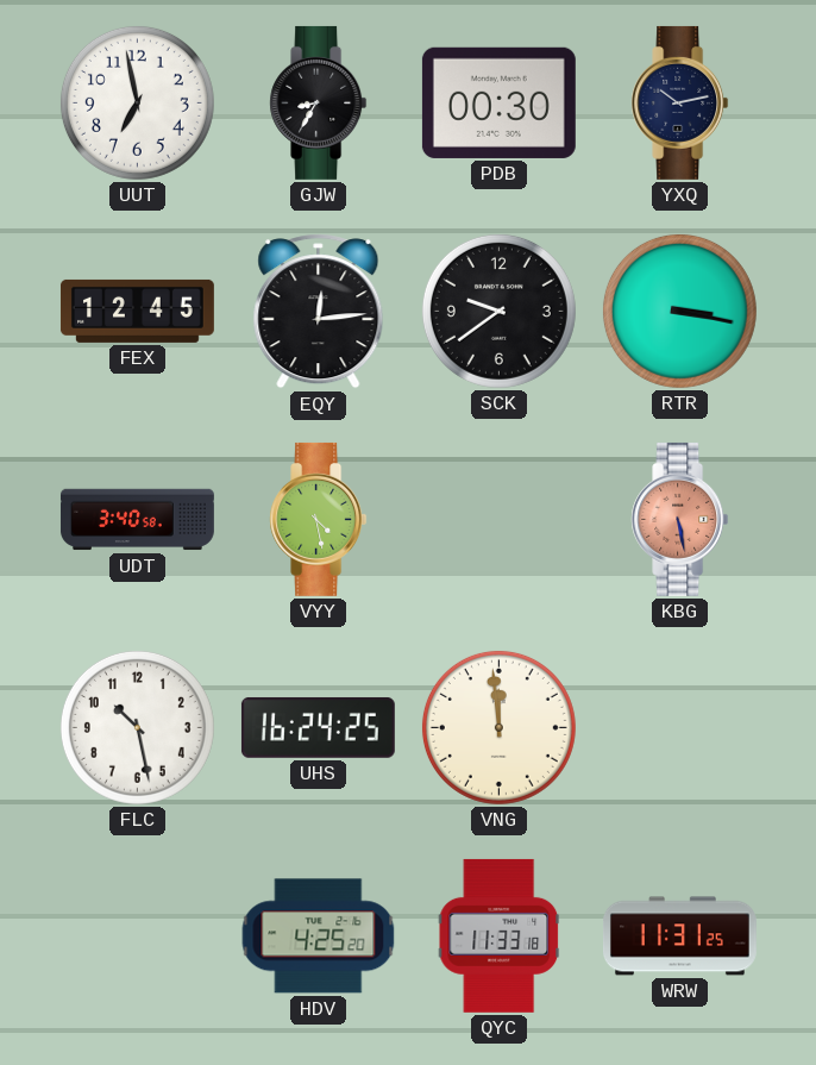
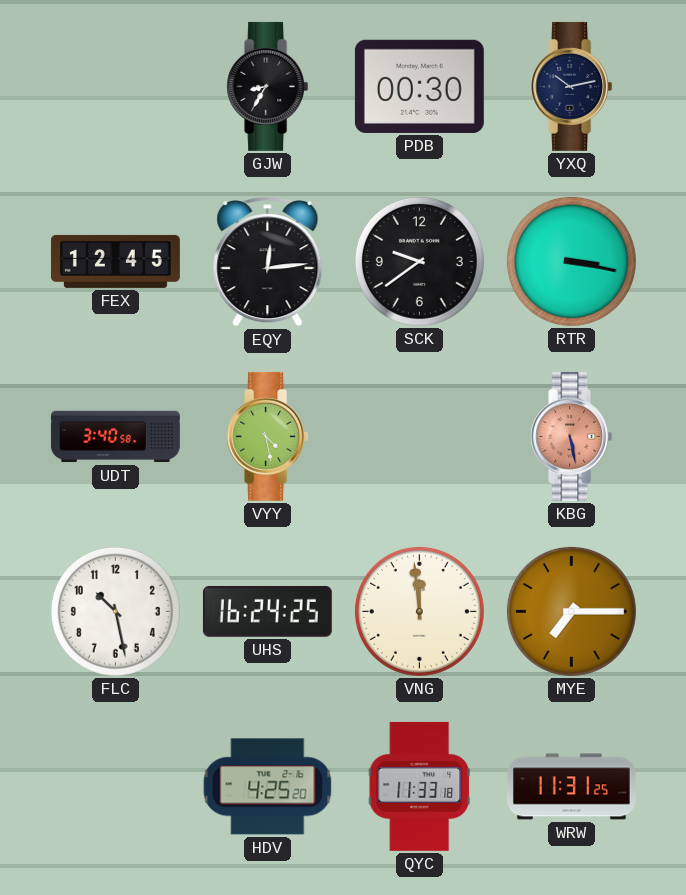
UUT: 6:58 -> none
MYE: none -> 7:15
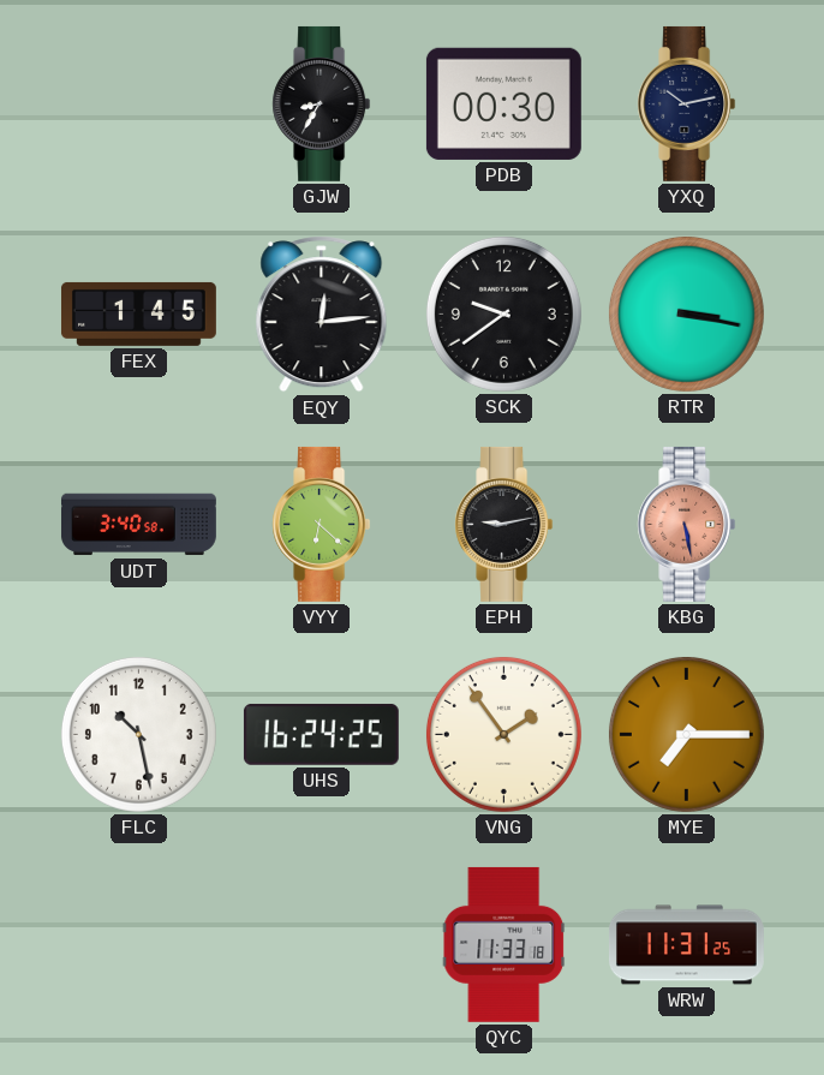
FEX: 12:45 -> 1:45
VYY: 4:28 -> 6:22
EPH: none -> 9:13
VNG: 11:59 -> 1:54
HDV: 4:25 -> none
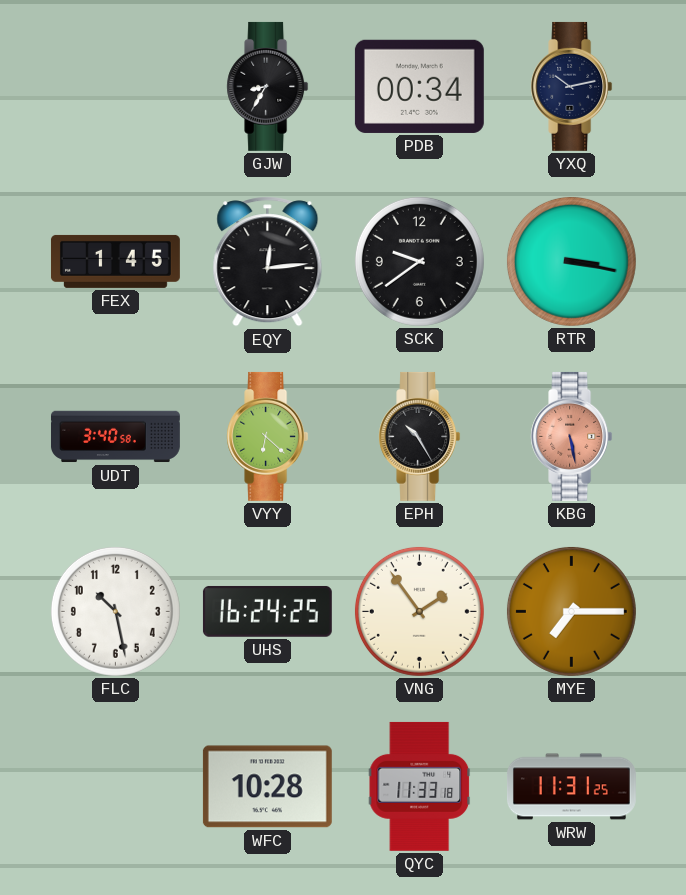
PDB: 00:30 -> 00:34
EPH: 9:13 -> 10:25
WFC: none -> 10:28
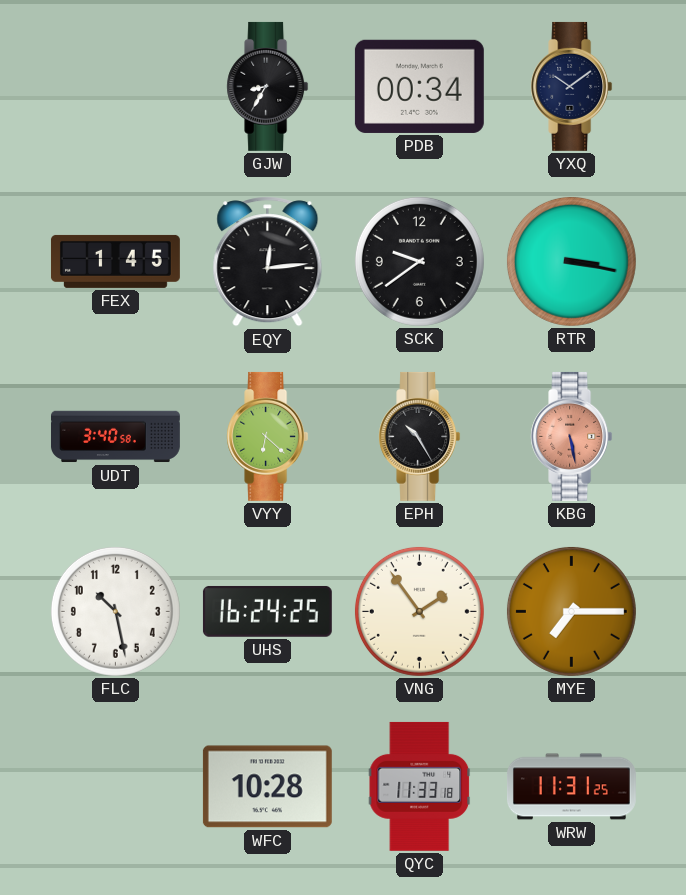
YXQ: 10:13 -> 10:09
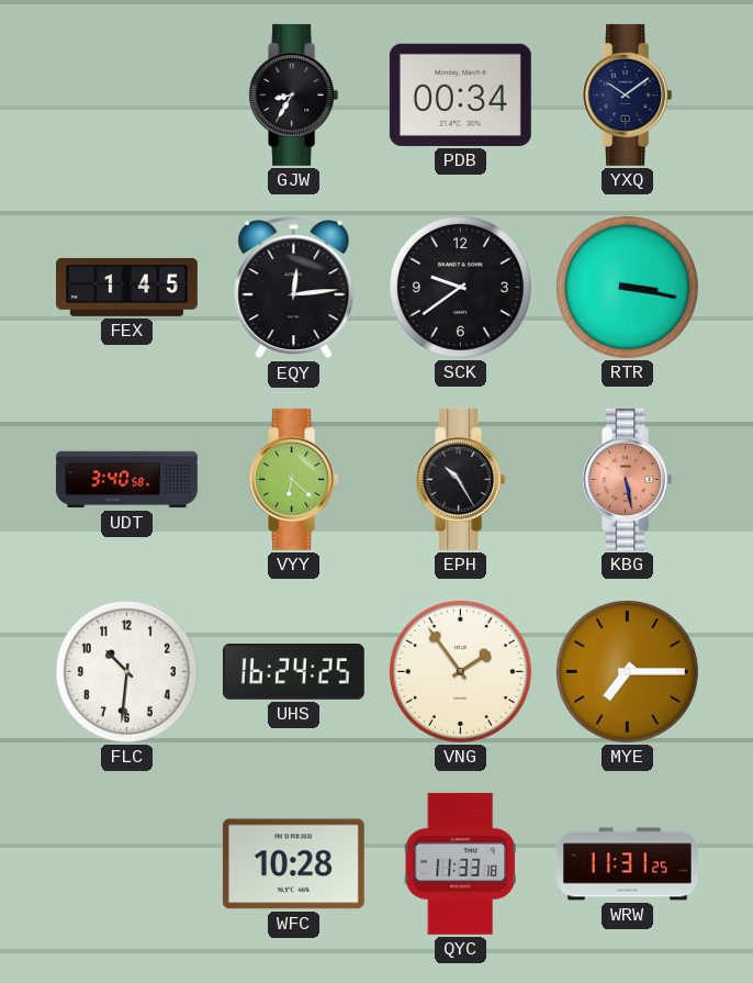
FLC: 10:28 -> 10:31
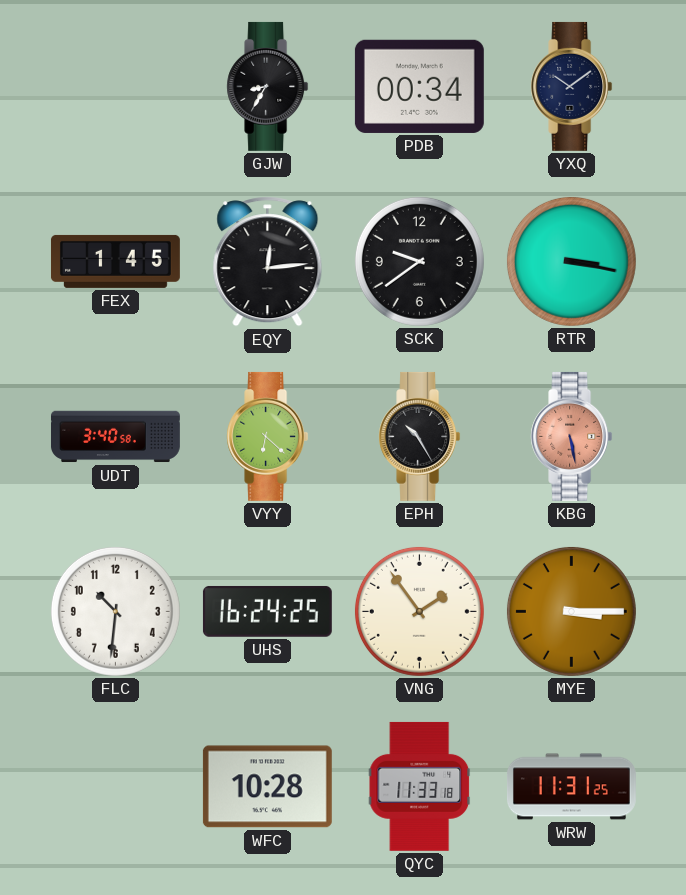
MYE: 7:15 -> 3:15
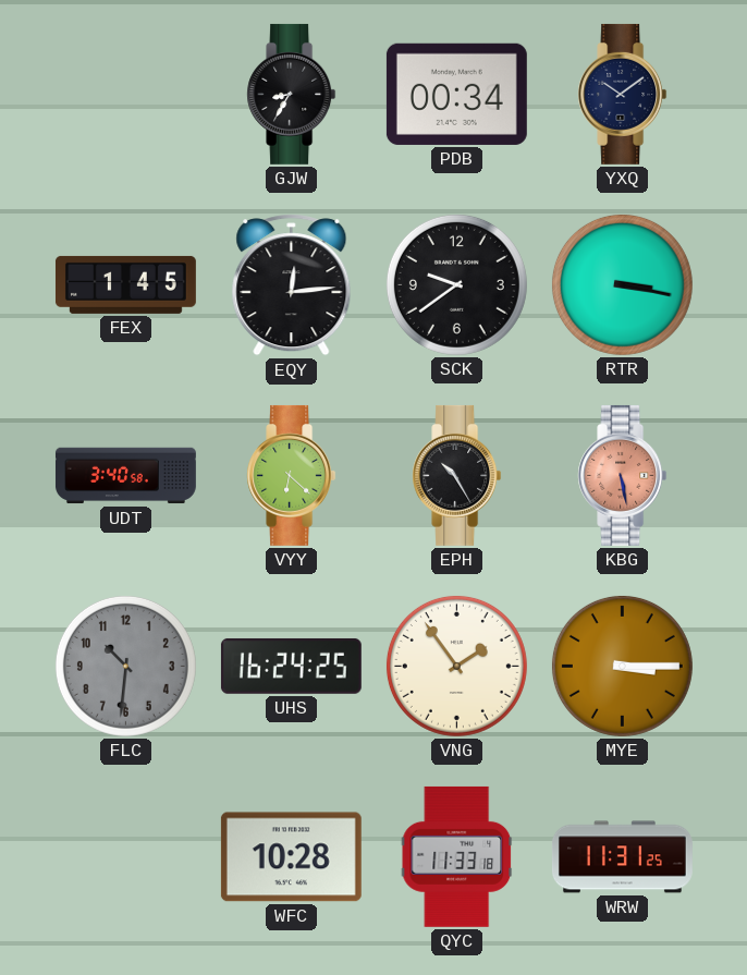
FLC dial: white -> grey
